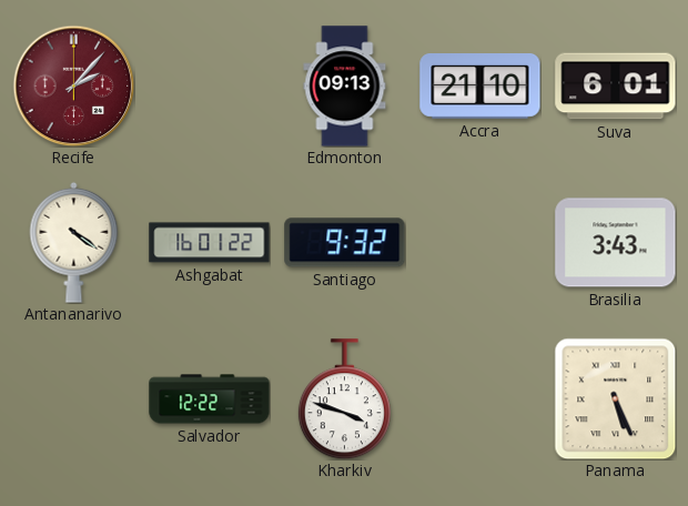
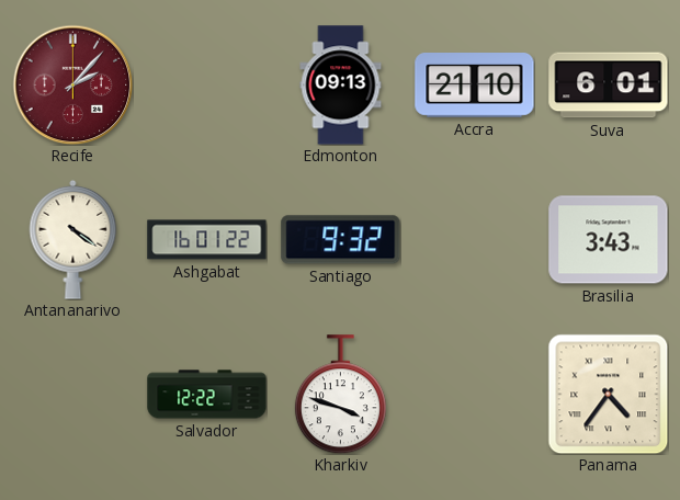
Panama: 5:26 -> 4:36
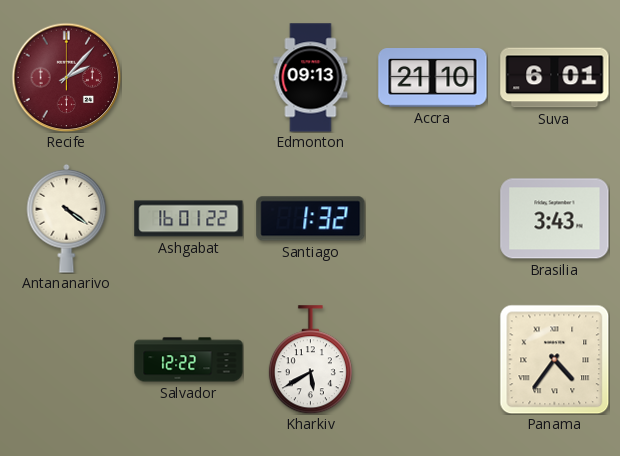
Santiago: 9:32 -> 1:32
Kharkiv: 3:48 -> 5:40
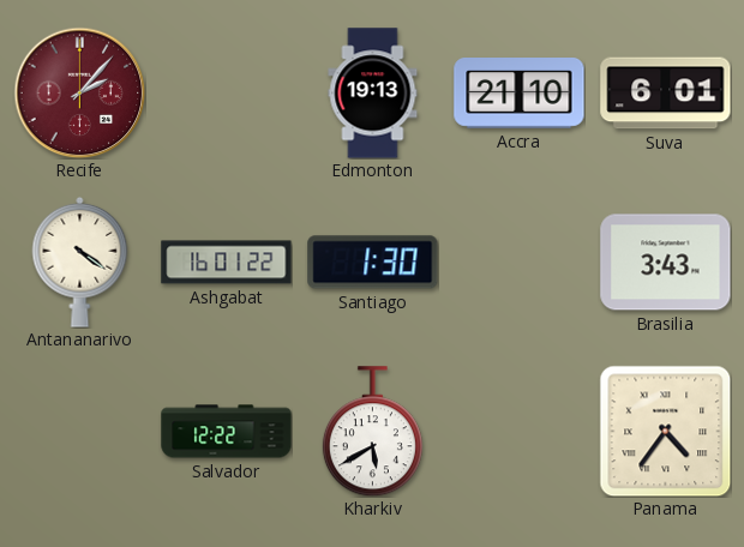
Edmonton: 09:13 -> 19:13
Santiago: 1:32 -> 1:30
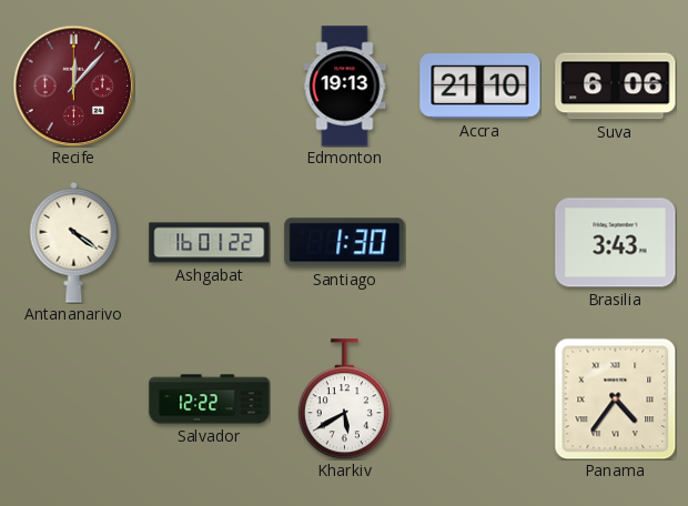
Recife: 2:07 -> 12:07
Suva: 6:01 -> 6:06
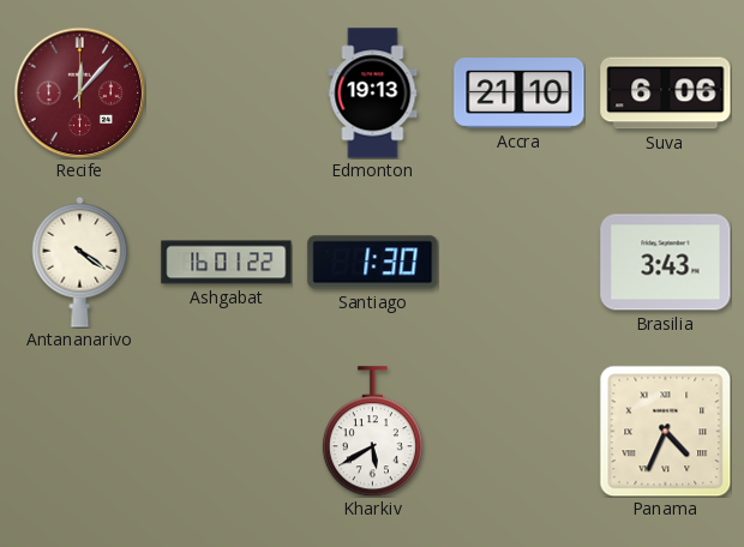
Salvador: 12:22 -> none
Panama: 4:36 -> 4:34
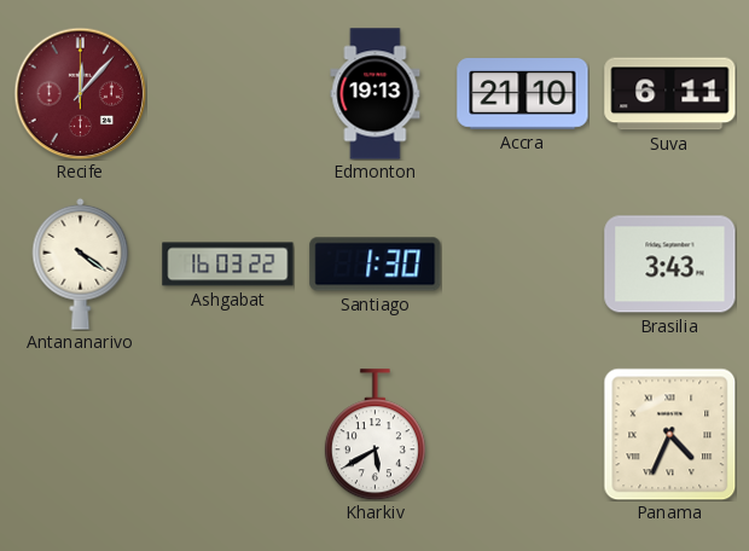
Suva: 6:06 -> 6:11
Ashgabat: 16:01 -> 16:03
